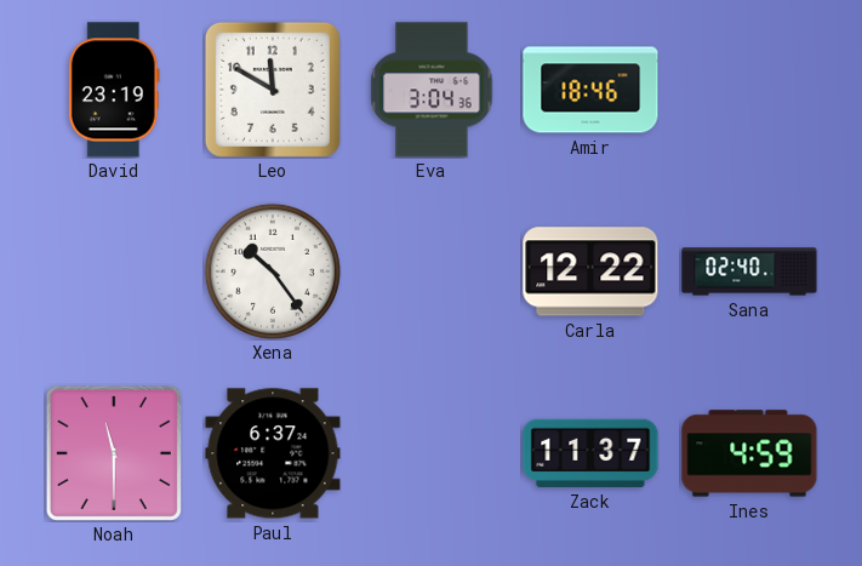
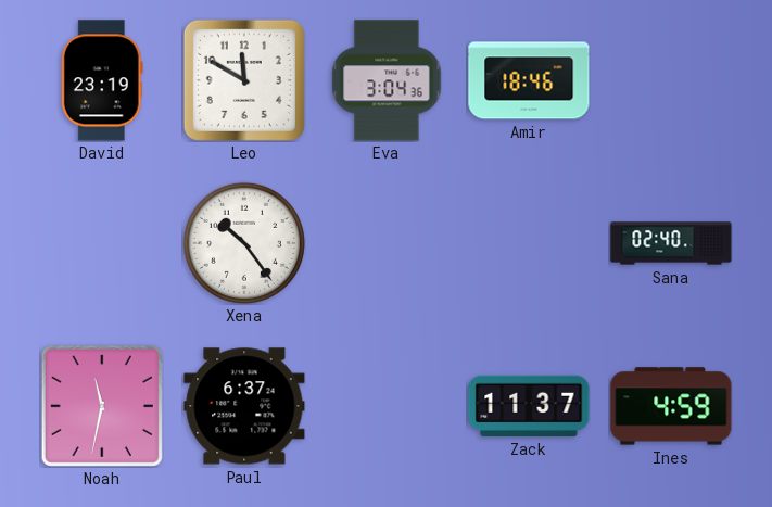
Carla: 12:22 -> none
Noah: 11:30 -> 11:32
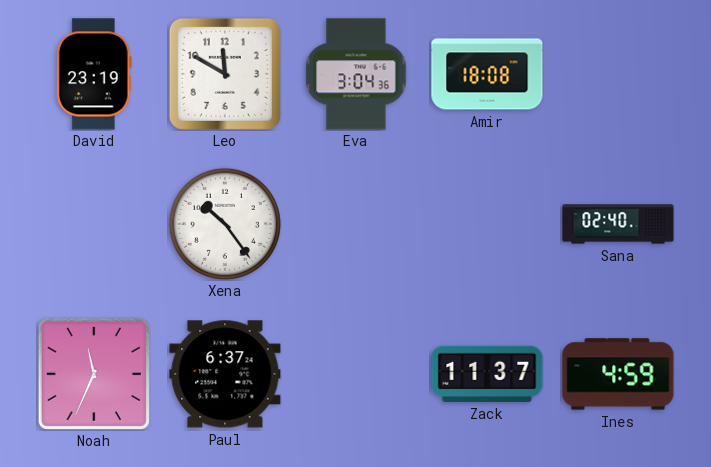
Amir: 18:46 -> 18:08
Noah: 11:32 -> 11:34
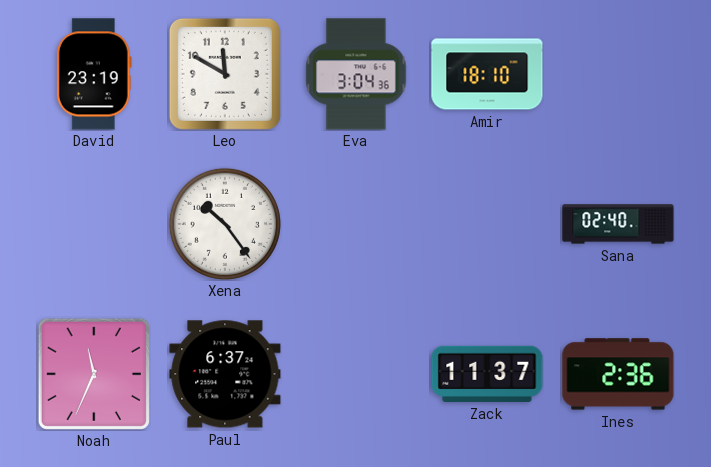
Amir: 18:08 -> 18:10
Ines: 4:59 -> 2:36
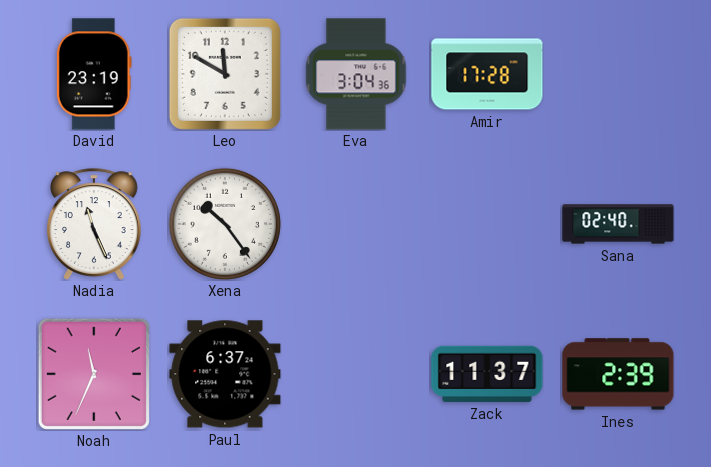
Amir: 18:10 -> 17:28
Nadia: none -> 11:26
Ines: 2:36 -> 2:39
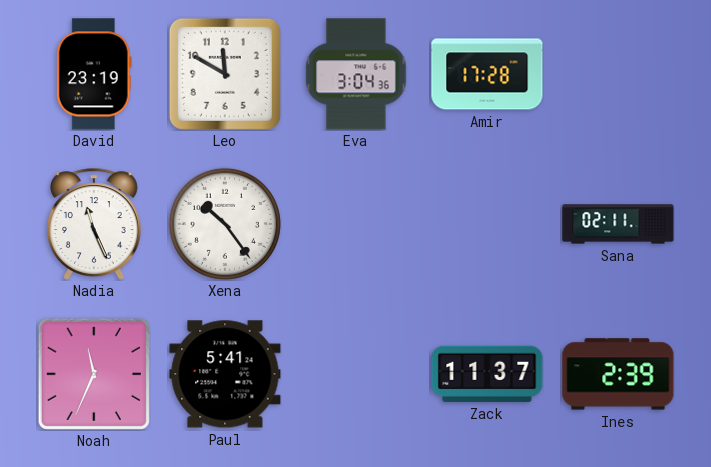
Sana: 02:40 -> 02:11
Paul: 6:37 -> 5:41
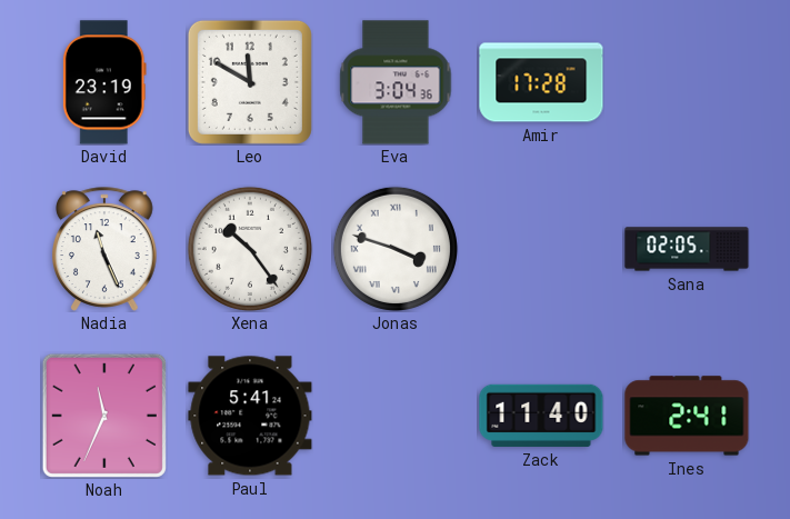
Jonas: none -> 3:48
Sana: 02:11 -> 02:05
Zack: 11:37 -> 11:40
Ines: 2:39 -> 2:41
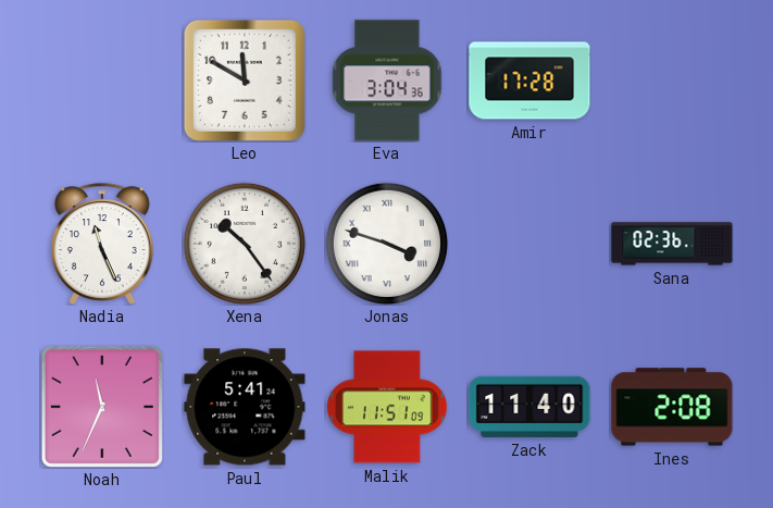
David: 23:19 -> none
Sana: 02:05 -> 02:36
Malik: none -> 11:51
Ines: 2:41 -> 2:08
